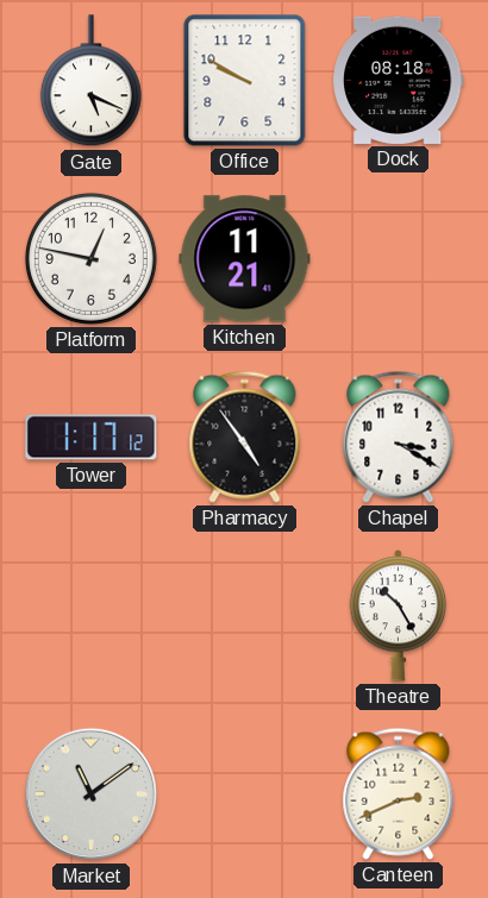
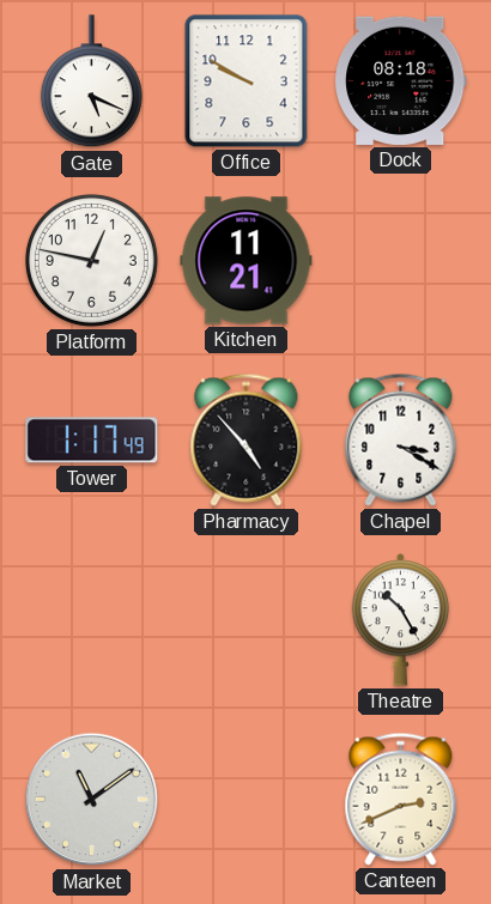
Tower: 1:17:12 -> 1:17:49
Pharmacy: 4:54 -> 4:53
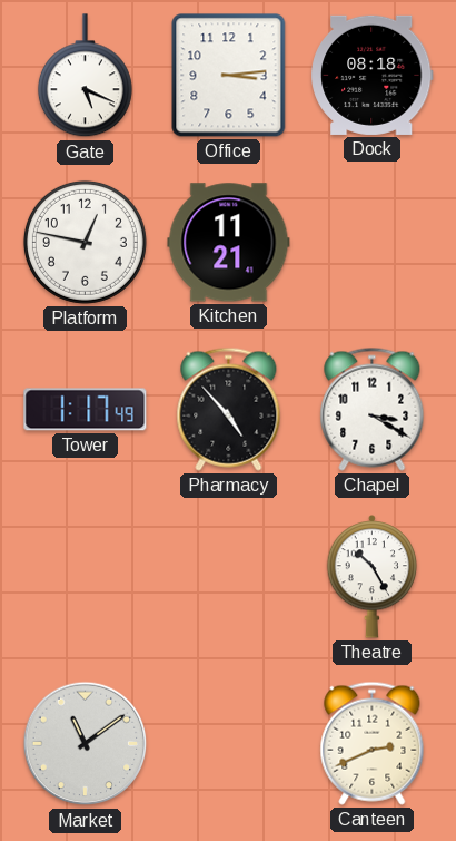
Office: 9:50 -> 3:14
